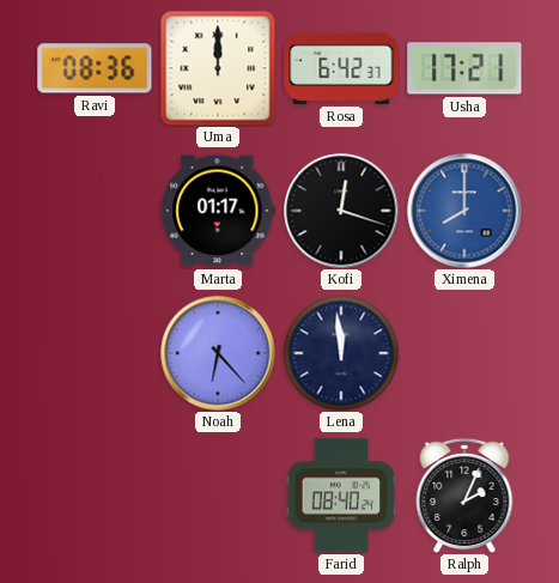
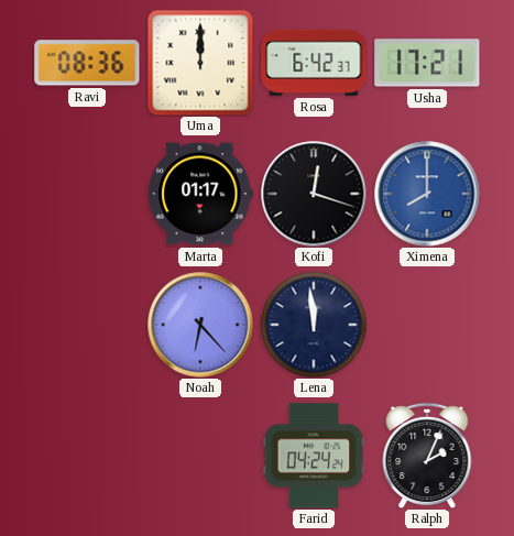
Farid: 08:40 -> 04:24
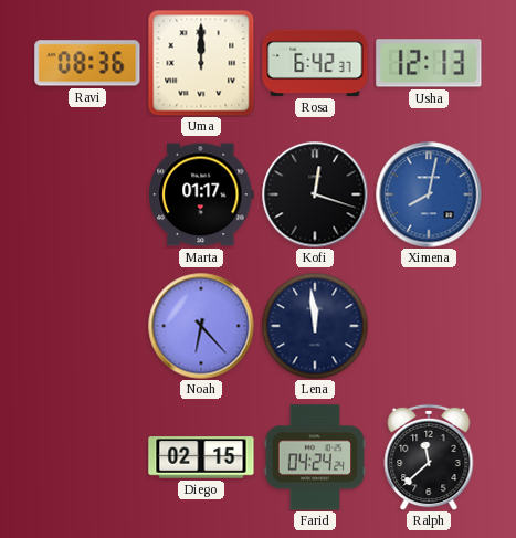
Usha: 17:21 -> 12:13
Ximena: 8:00 -> 8:02
Diego: none -> 02:15
Ralph: 2:04 -> 11:38
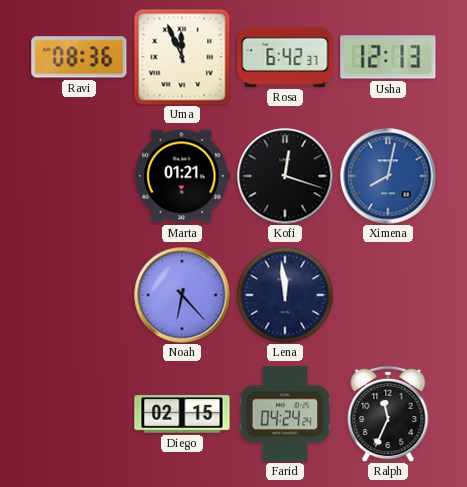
Uma: 12:00 -> 11:56
Marta: 01:17 -> 01:21
Ralph: 11:38 -> 11:34
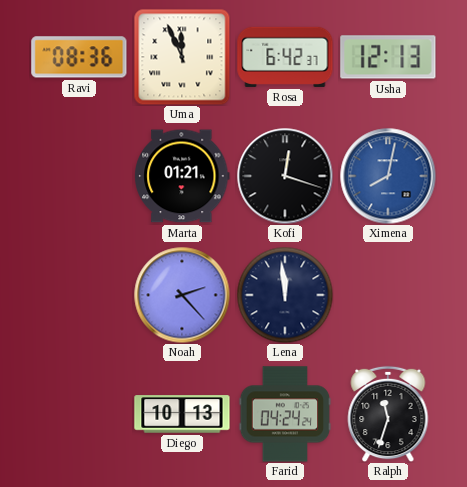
Noah: 6:23 -> 2:23
Diego: 02:15 -> 10:13
Ralph: 11:34 -> 11:33
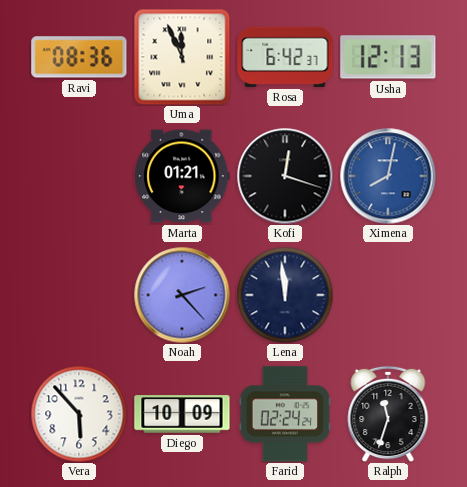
Vera: none -> 5:53
Diego: 10:13 -> 10:09
Farid: 04:24 -> 02:24
